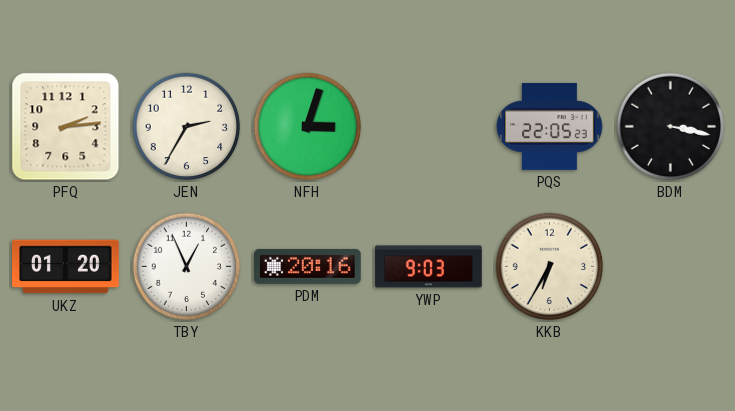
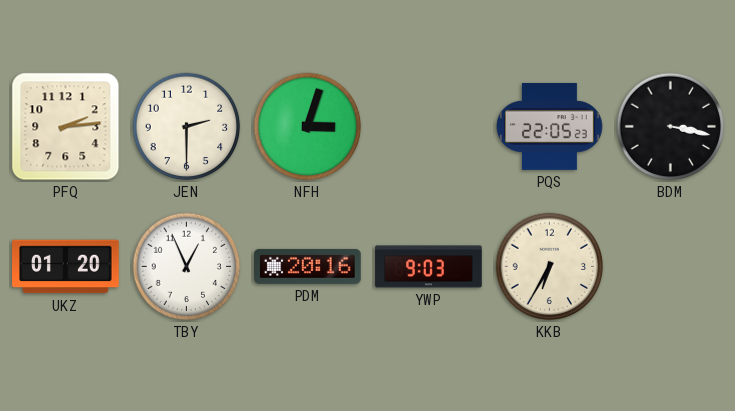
JEN: 2:35 -> 2:30
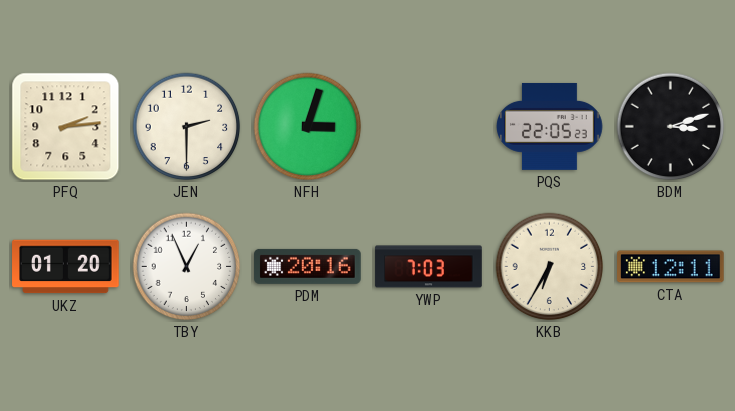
BDM: 3:17 -> 3:12
YWP: 9:03 -> 7:03
CTA: none -> 12:11
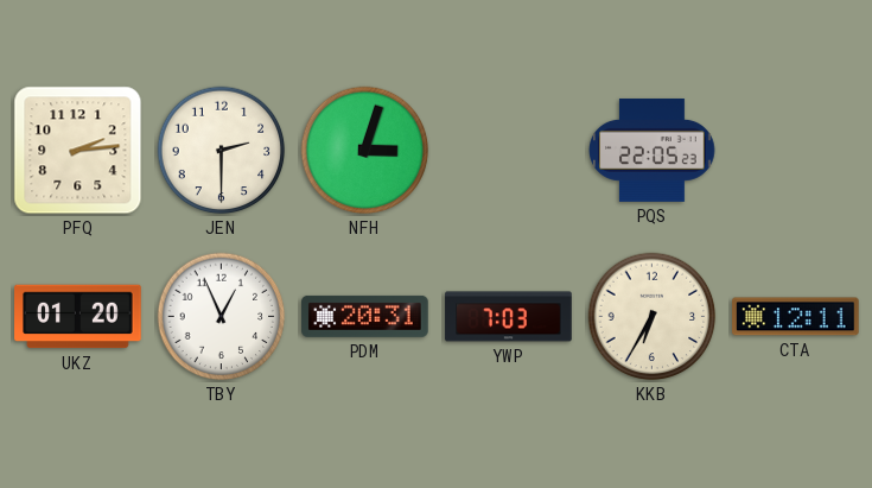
BDM: 3:12 -> none
PDM: 20:16 -> 20:31
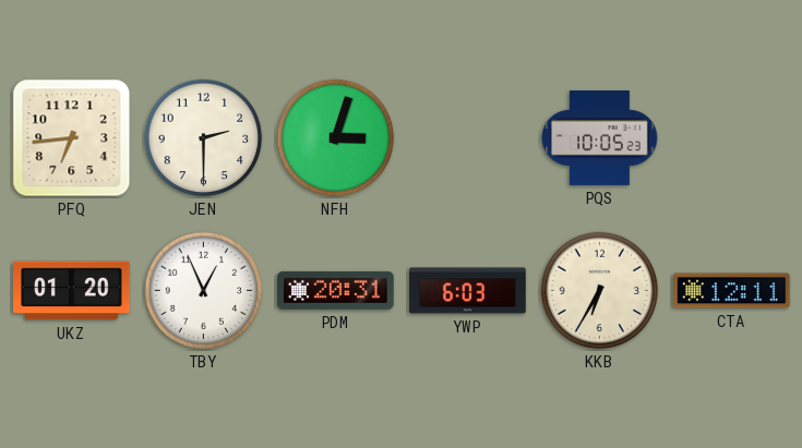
PFQ: 2:14 -> 6:44
PQS: 22:05 -> 10:05
YWP: 7:03 -> 6:03
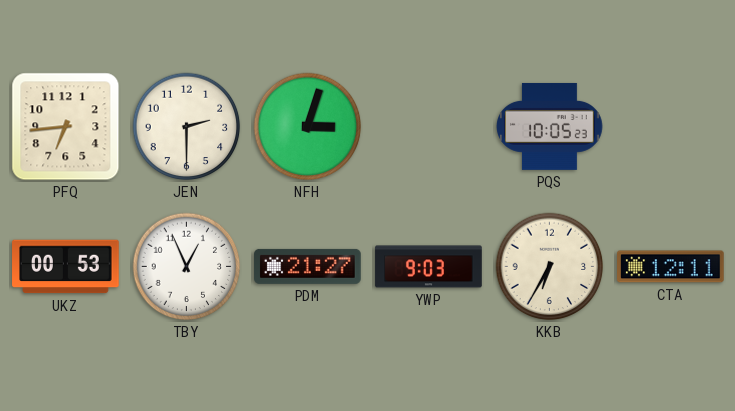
UKZ: 01:20 -> 00:53
PDM: 20:31 -> 21:27
YWP: 6:03 -> 9:03
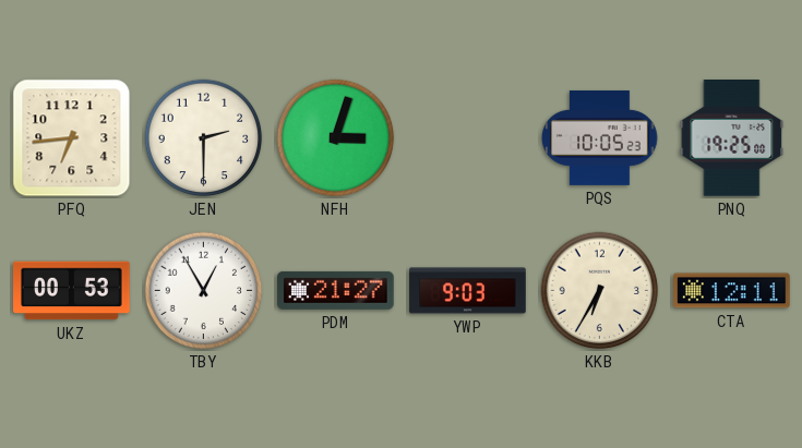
PNQ: none -> 19:25
TBY: 12:56 -> 12:55
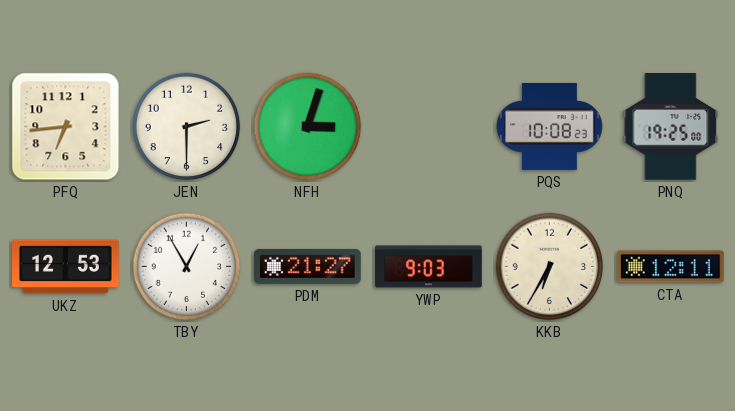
PQS: 10:05 -> 10:08
UKZ: 00:53 -> 12:53
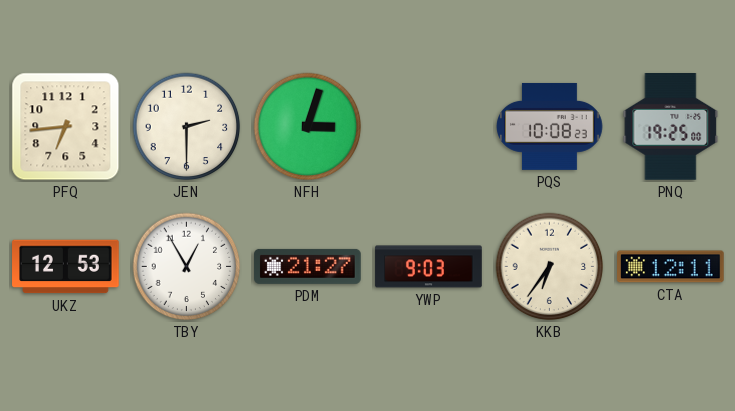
KKB: 6:35 -> 6:36
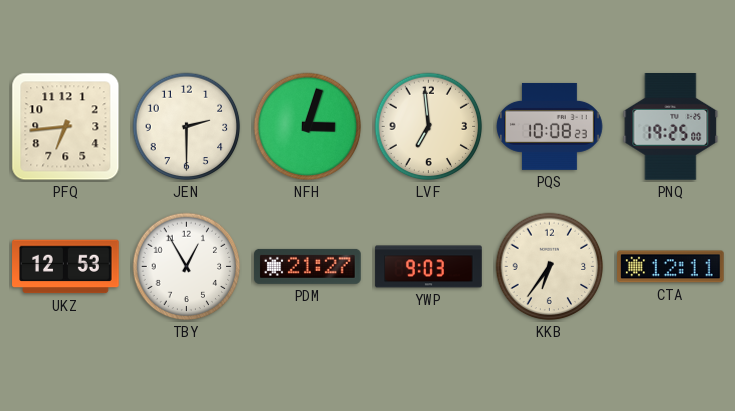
LVF: none -> 6:59
